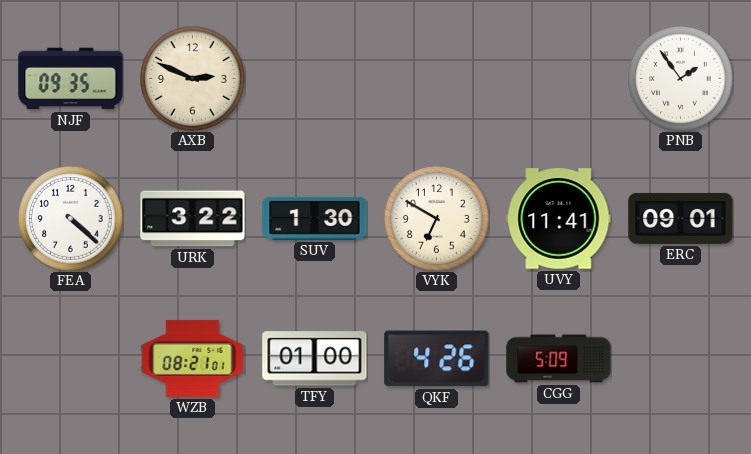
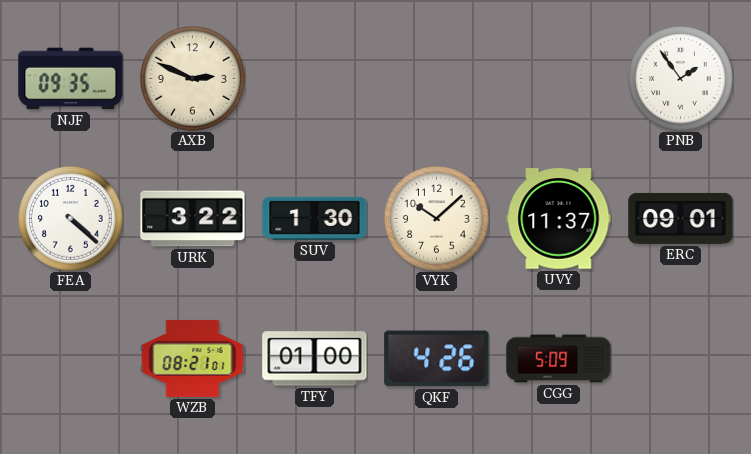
VYK: 6:50 -> 10:08
UVY: 11:41 -> 11:37
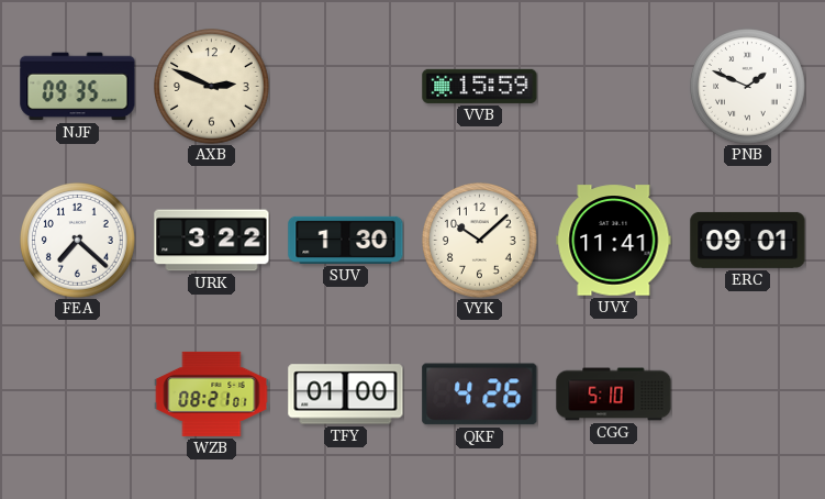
VVB: none -> 15:59
PNB: 1:54 -> 1:49
FEA: 4:22 -> 7:22
UVY: 11:37 -> 11:41
CGG: 5:09 -> 5:10
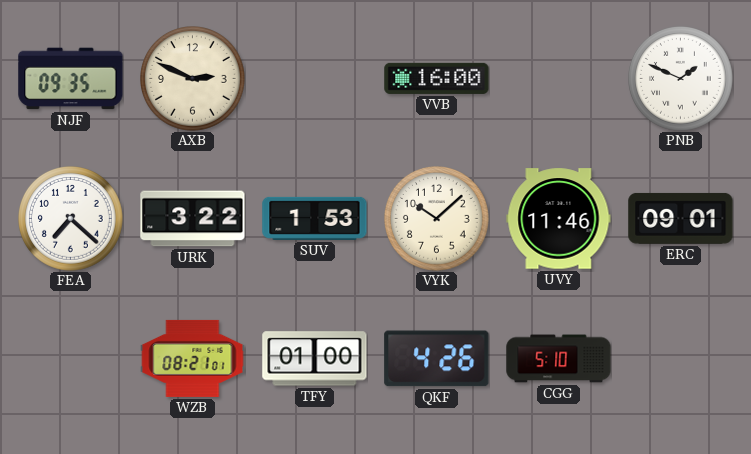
VVB: 15:59 -> 16:00
SUV: 1:30 -> 1:53
UVY: 11:41 -> 11:46
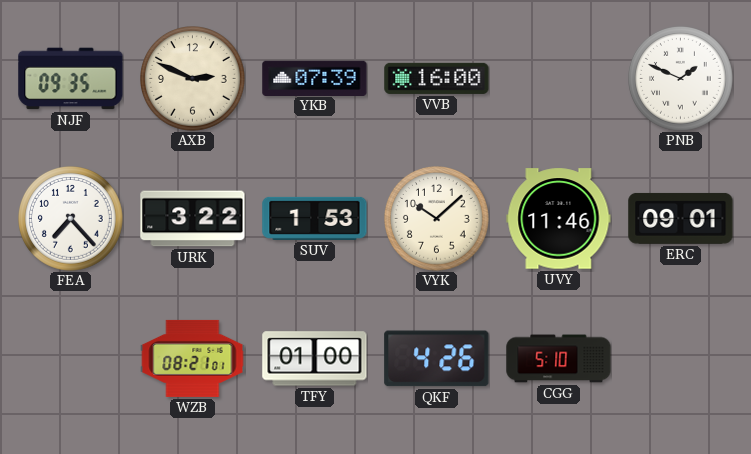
YKB: none -> 07:39
FEA: 7:22 -> 7:23
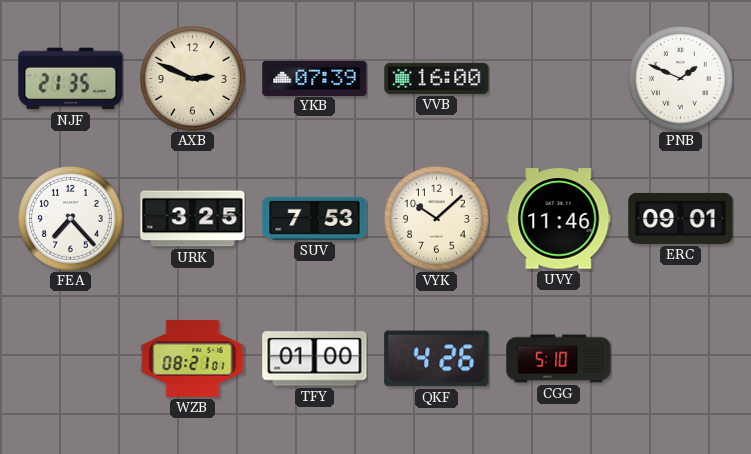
NJF: 09:35 -> 21:35
URK: 3:22 -> 3:25
SUV: 1:53 -> 7:53
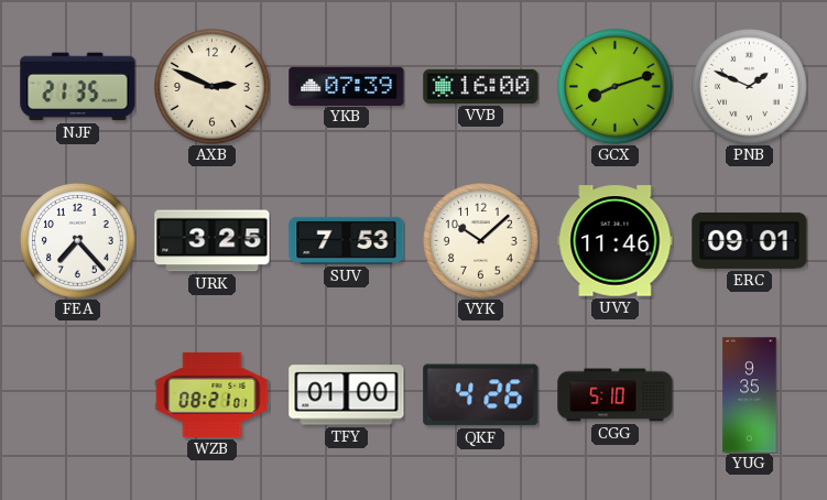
GCX: none -> 8:12
YUG: none -> 9:35
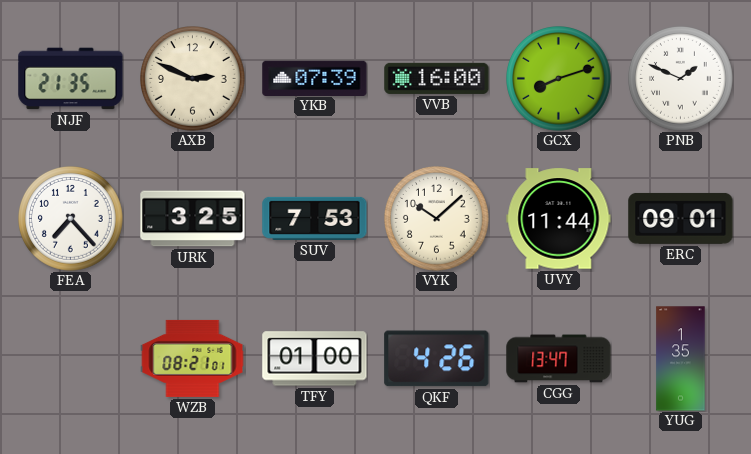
UVY: 11:46 -> 11:44
CGG: 5:10 -> 13:47
YUG: 9:35 -> 1:35
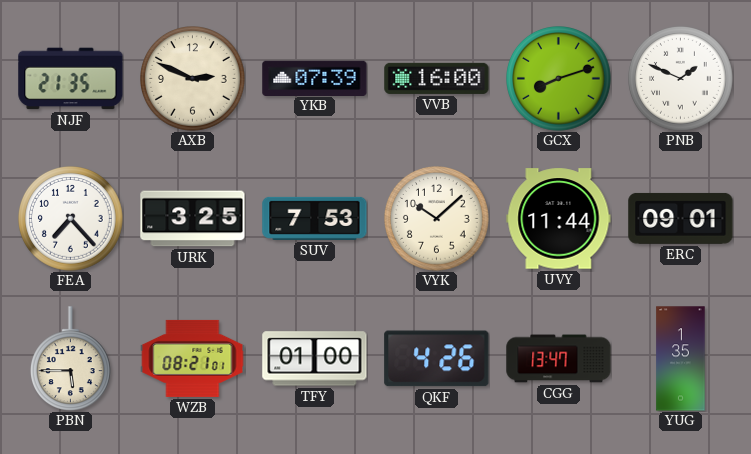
PBN: none -> 5:45
